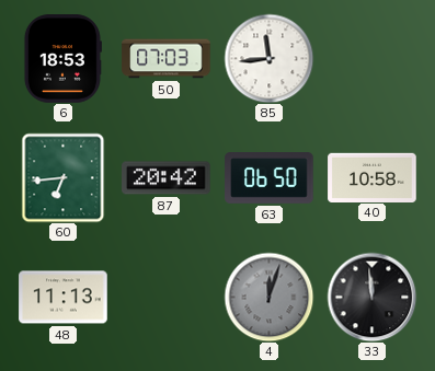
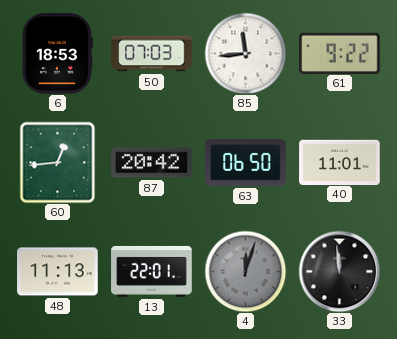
61: none -> 9:22
60: 6:44 -> 12:44
40: 10:58 -> 11:01
13: none -> 22:01
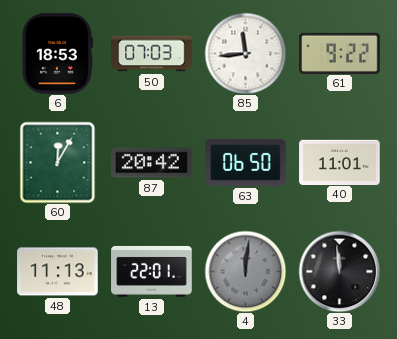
60: 12:44 -> 12:05
4: 12:03 -> 12:01
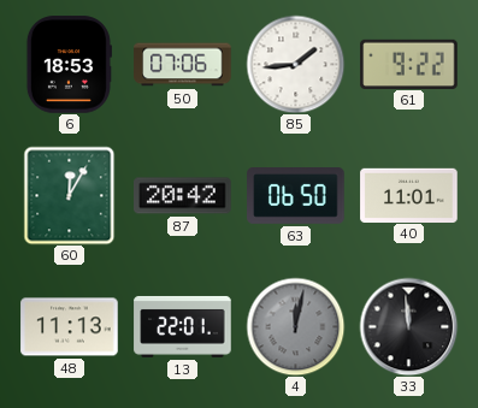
50: 07:03 -> 07:06
85: 11:44 -> 1:44
4: 12:01 -> 12:02
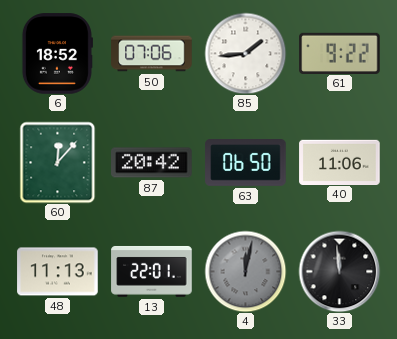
6: 18:53 -> 18:52
60: 12:05 -> 12:07
40: 11:01 -> 11:06
